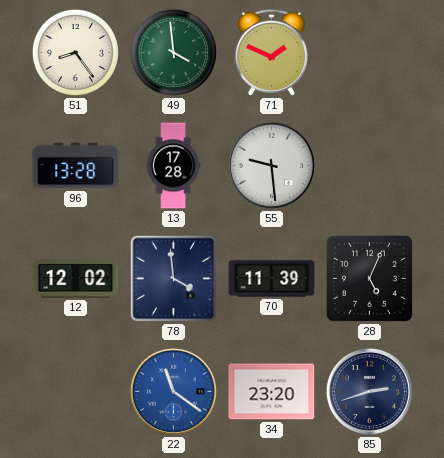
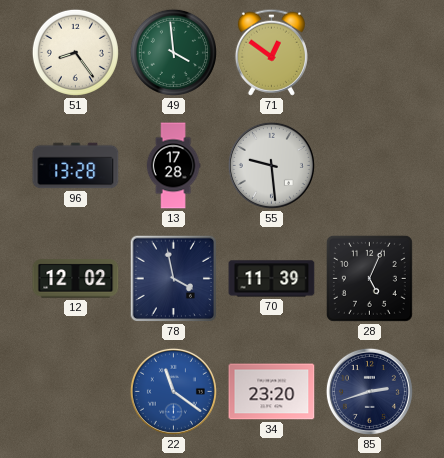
71: 1:49 -> 12:51
78: 3:59 -> 3:58
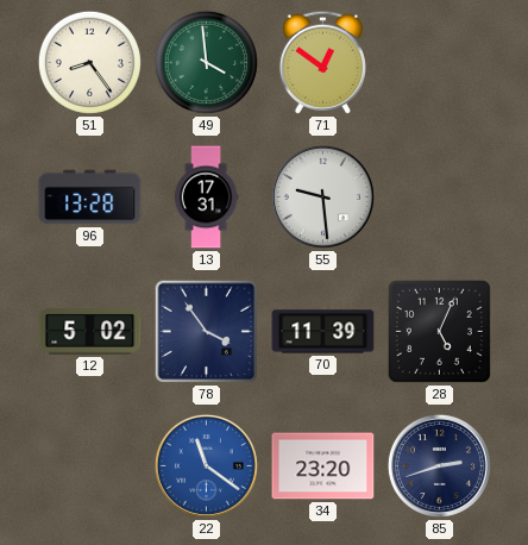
13: 17:28 -> 17:31
12: 12:02 -> 5:02
78: 3:58 -> 3:54
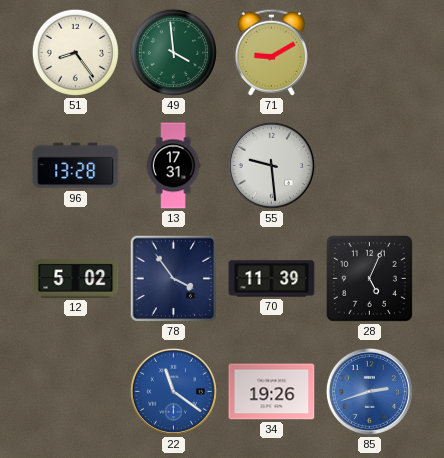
71: 12:51 -> 9:10
34: 23:20 -> 19:26
85 dial: navy -> blue
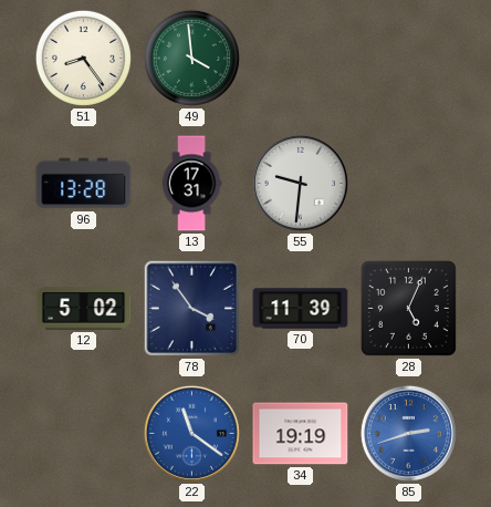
71: 9:10 -> none
55: 9:29 -> 9:31
34: 19:26 -> 19:19
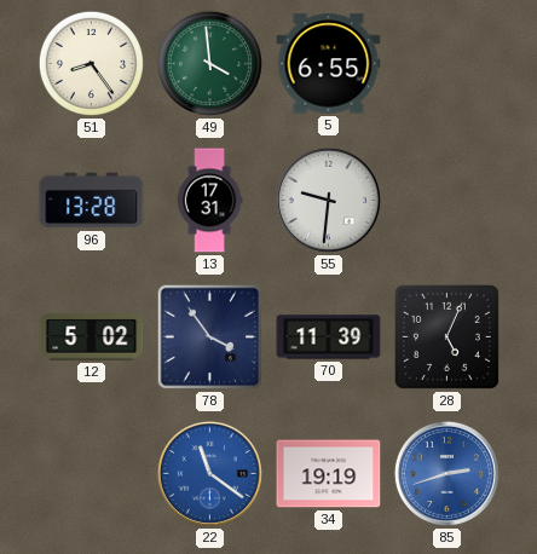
5: none -> 6:55
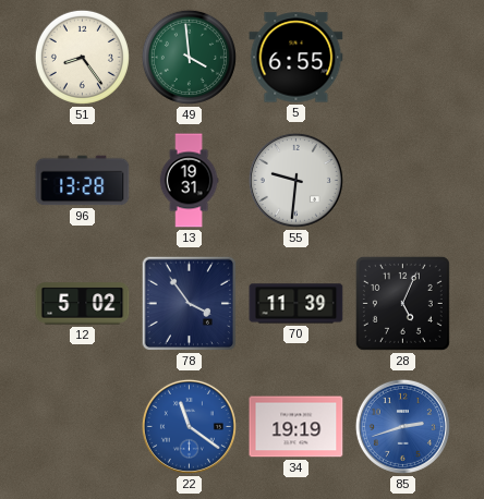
13: 17:31 -> 19:31
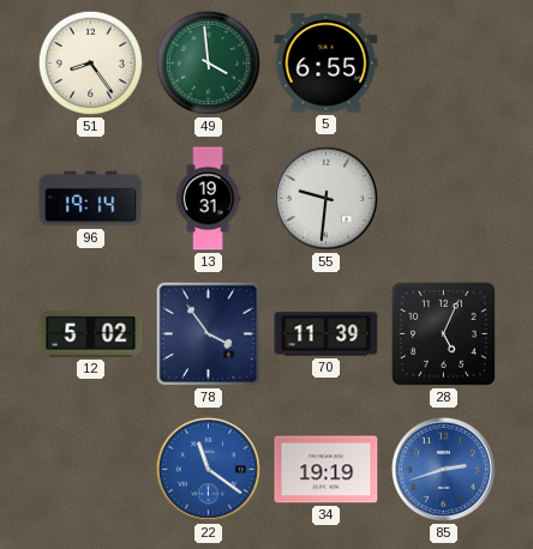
96: 13:28 -> 19:14
